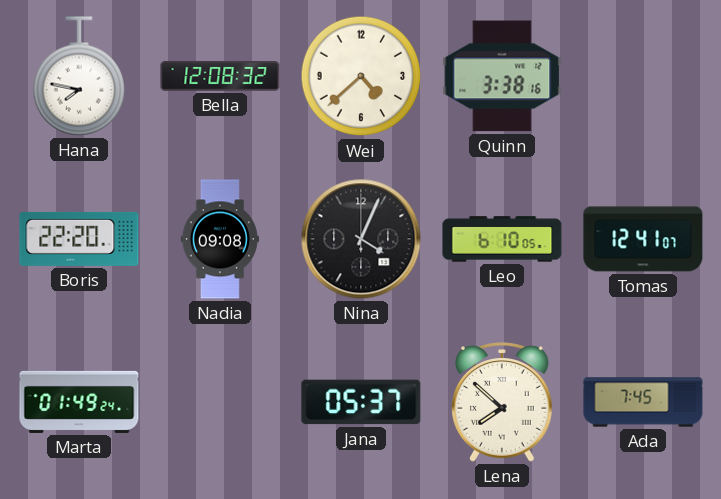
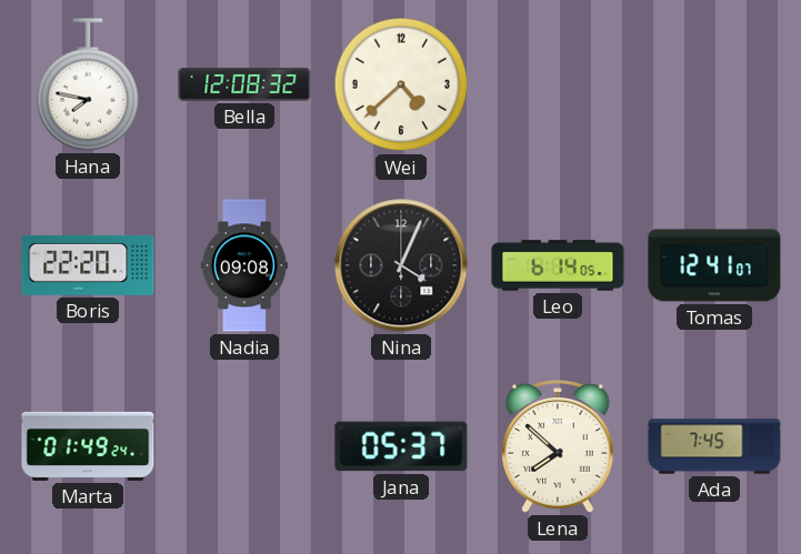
Quinn: 3:38 -> none
Leo: 6:10 -> 6:14
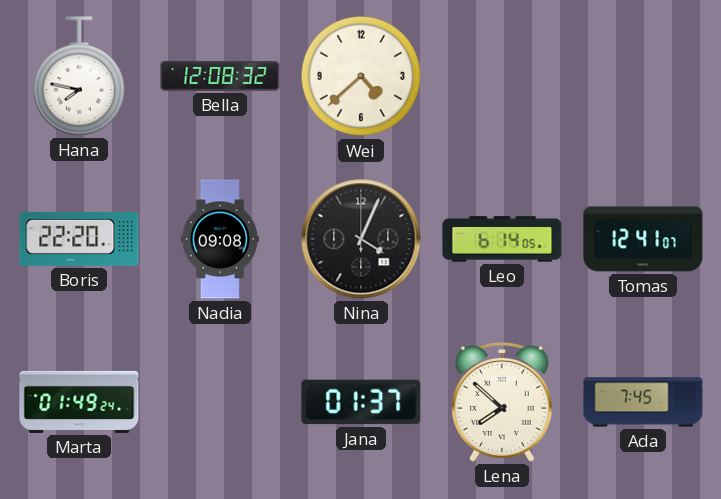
Jana: 05:37 -> 01:37
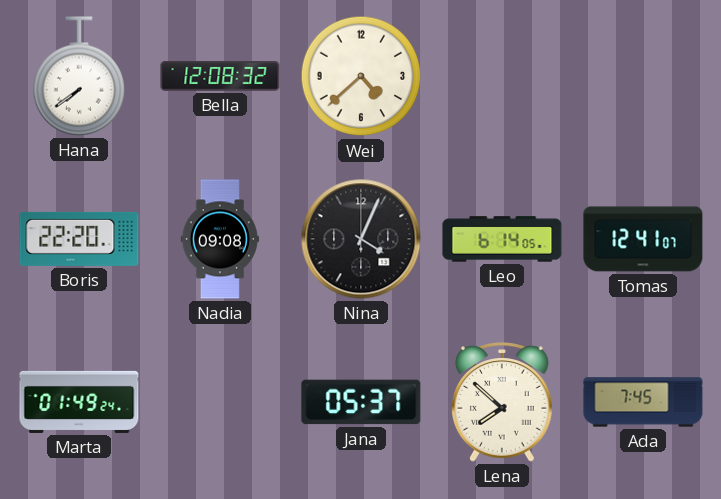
Hana: 7:47 -> 7:39
Jana: 01:37 -> 05:37
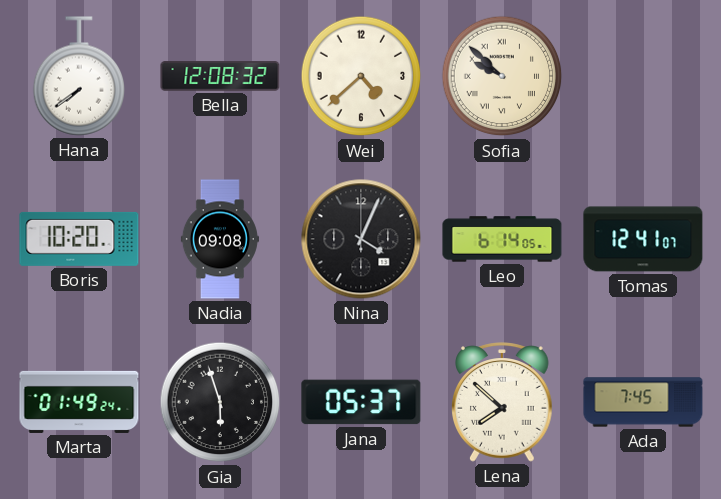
Sofia: none -> 9:52
Boris: 22:20 -> 10:20
Gia: none -> 5:57
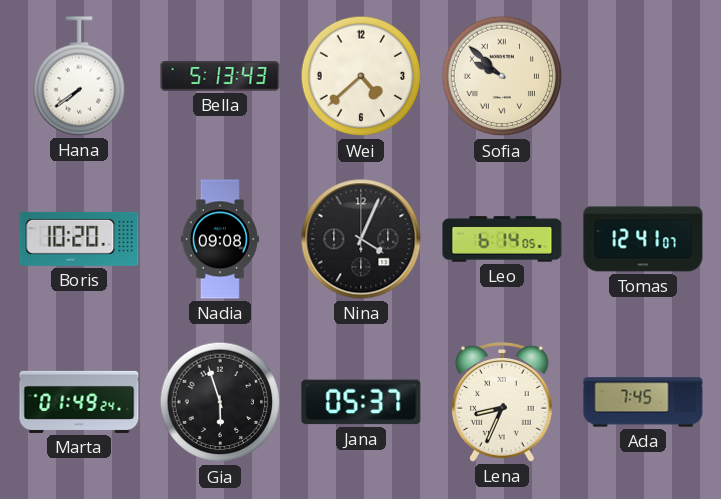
Bella: 12:08 -> 5:13
Lena: 7:52 -> 8:34
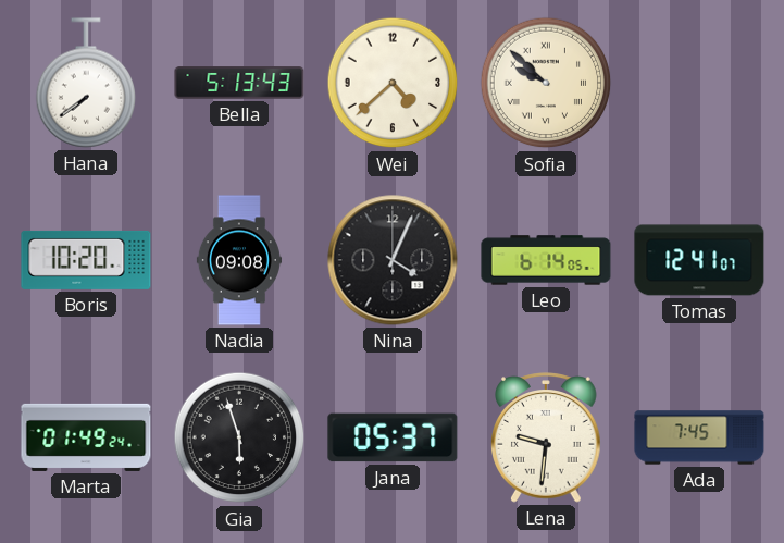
Lena: 8:34 -> 9:31
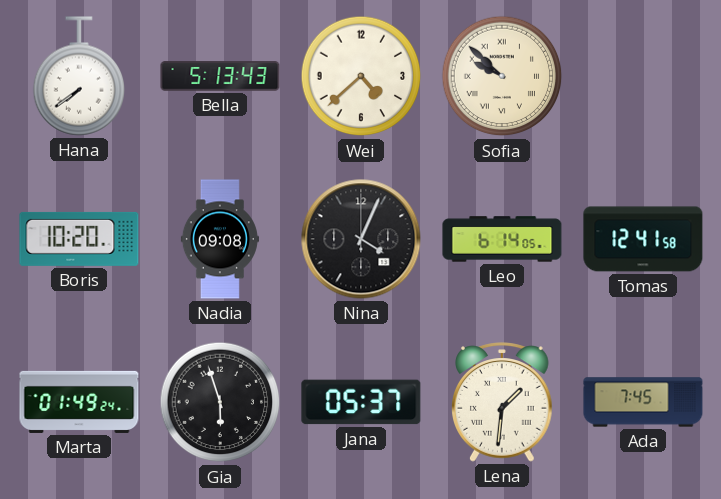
Tomas: 12:41:07 -> 12:41:58
Lena: 9:31 -> 1:31
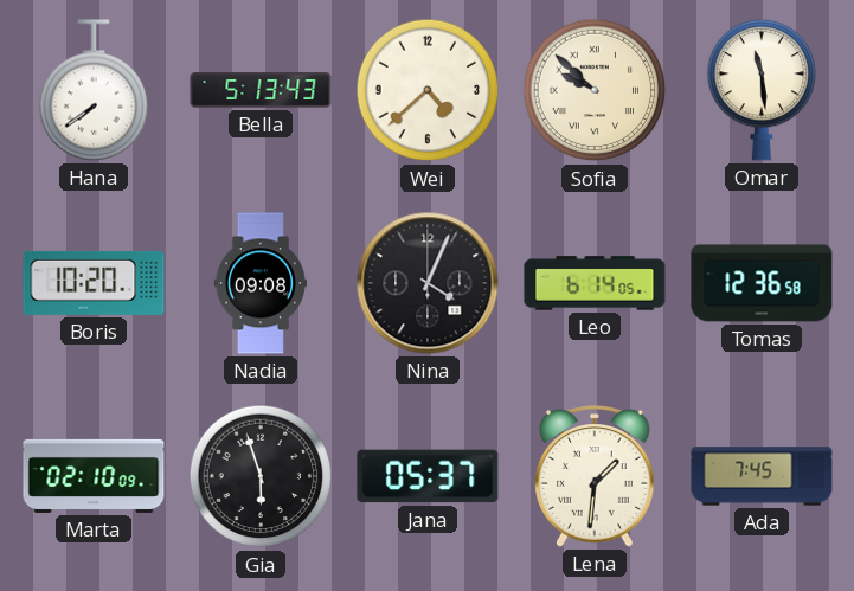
Omar: none -> 11:29
Tomas: 12:41 -> 12:36
Marta: 01:49 -> 02:10
